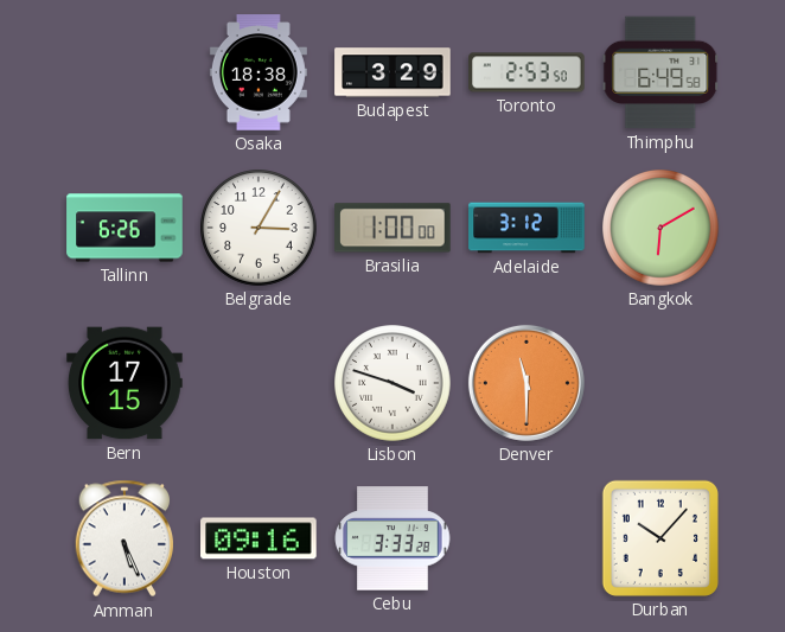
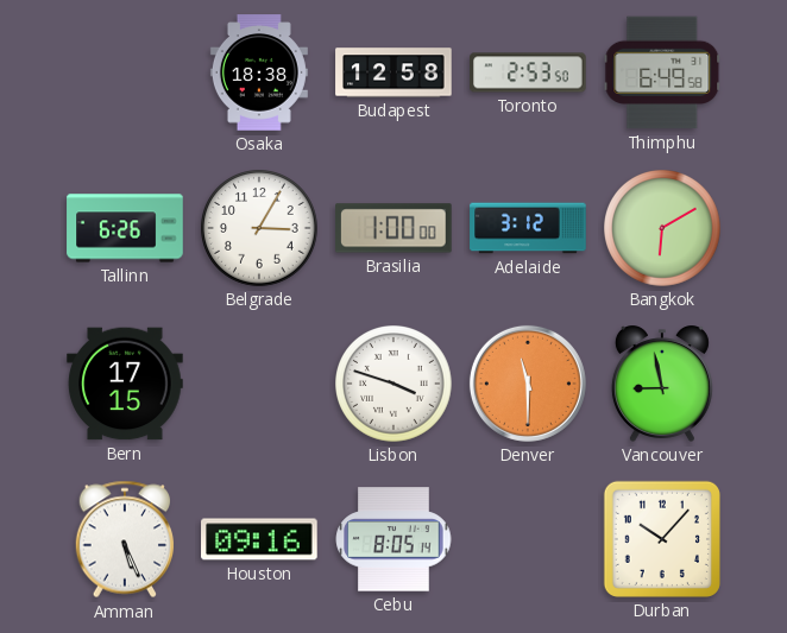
Budapest: 3:29 -> 12:58
Vancouver: none -> 8:58
Cebu: 3:33 -> 8:05
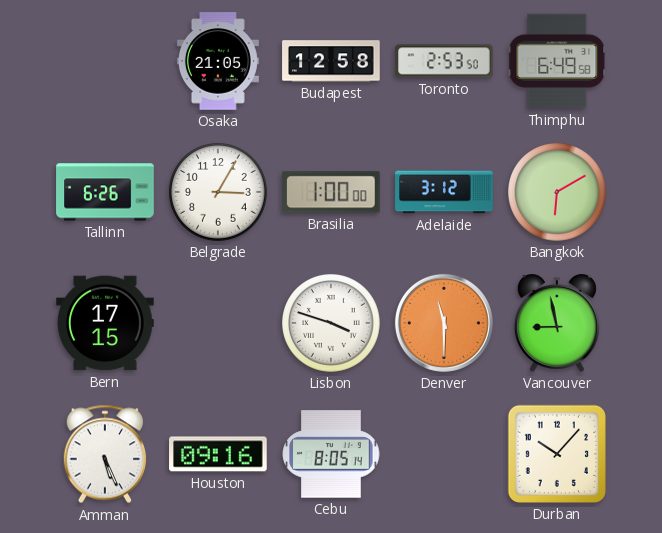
Osaka: 18:38 -> 21:05
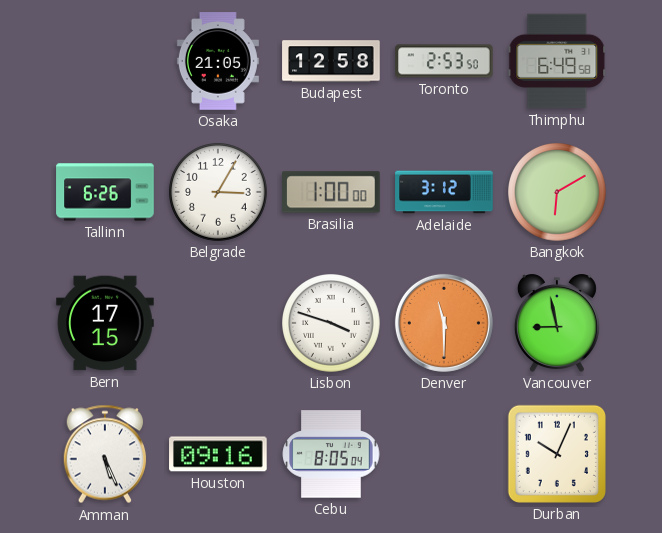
Cebu: 8:05:14 -> 8:05:04
Durban: 10:07 -> 10:04
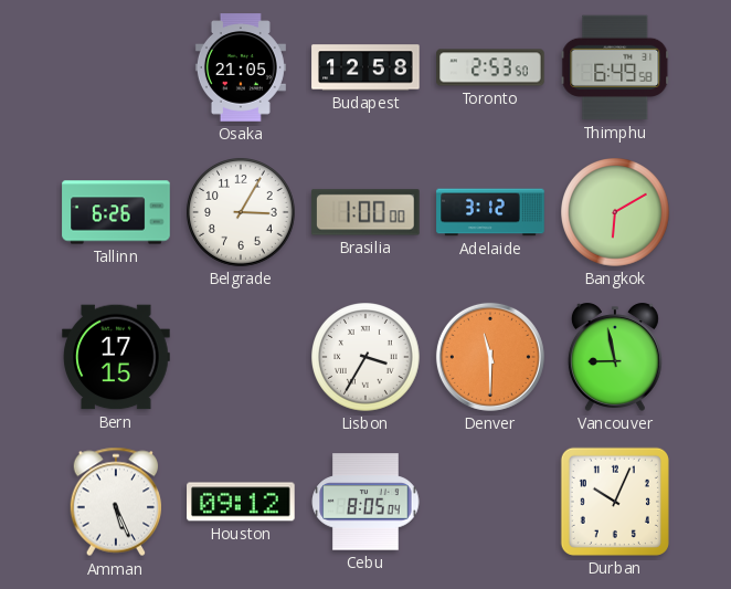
Lisbon: 3:48 -> 3:35
Houston: 09:16 -> 09:12
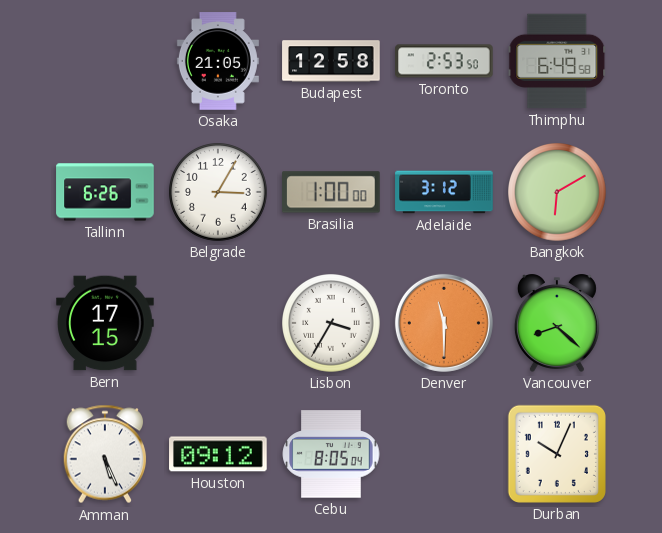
Vancouver: 8:58 -> 8:22
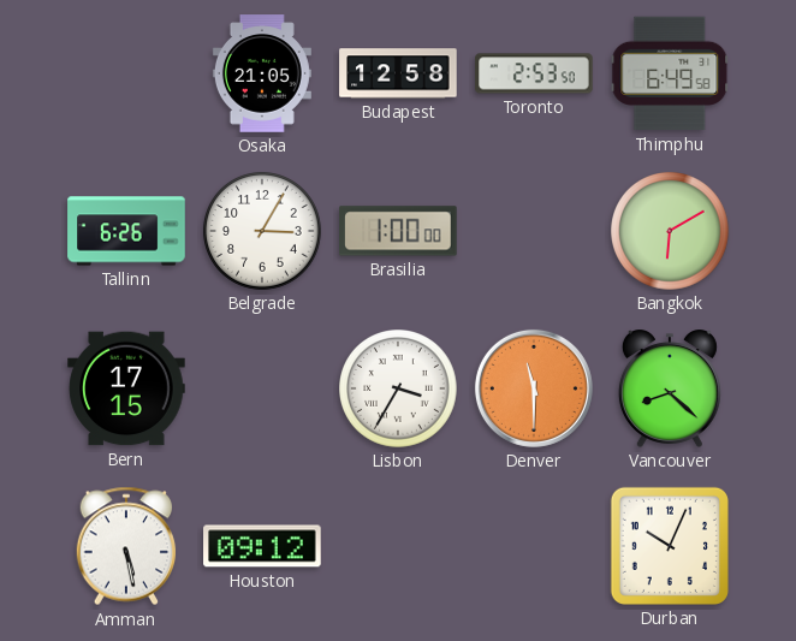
Adelaide: 3:12 -> none
Amman: 5:26 -> 5:28
Cebu: 8:05 -> none
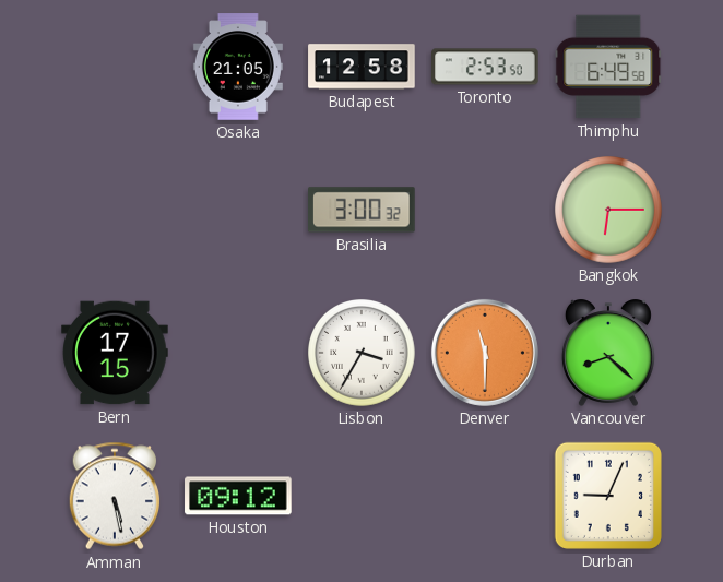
Tallinn: 6:26 -> none
Belgrade: 3:05 -> none
Brasilia: 1:00 -> 3:00
Bangkok: 6:10 -> 6:15
Durban: 10:04 -> 9:04
